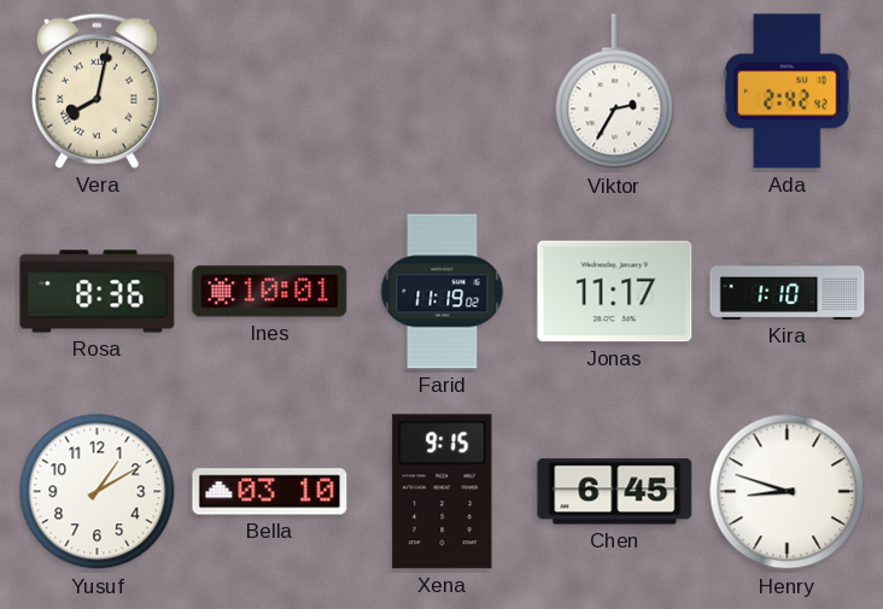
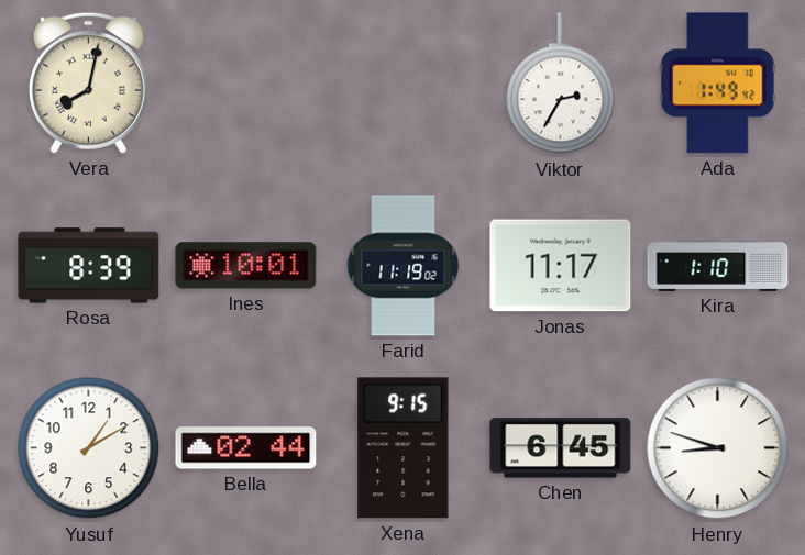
Ada: 2:42 -> 1:49
Rosa: 8:36 -> 8:39
Bella: 03:10 -> 02:44
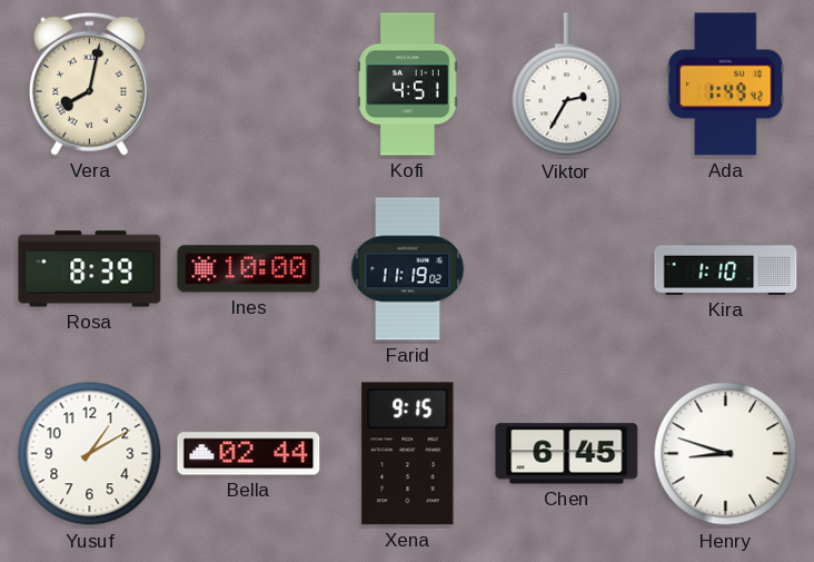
Kofi: none -> 4:51
Ines: 10:01 -> 10:00
Jonas: 11:17 -> none
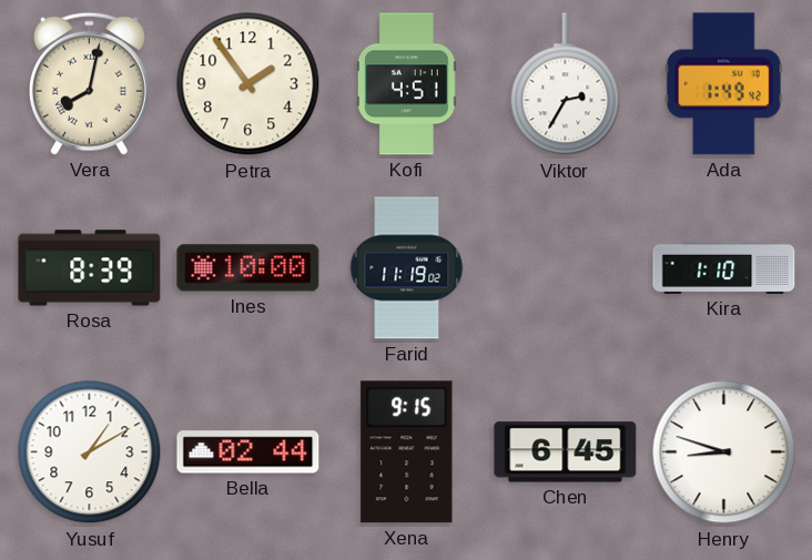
Petra: none -> 1:54
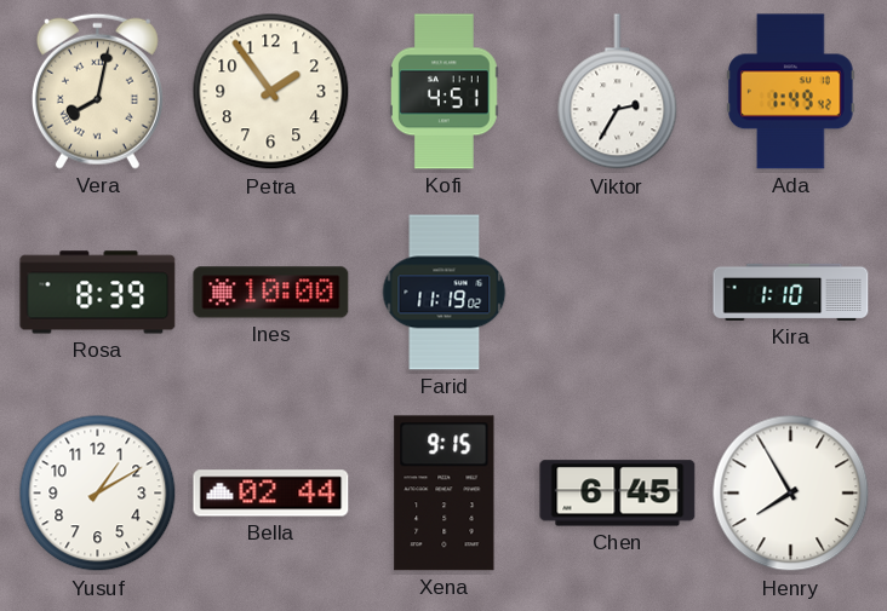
Henry: 8:48 -> 7:55
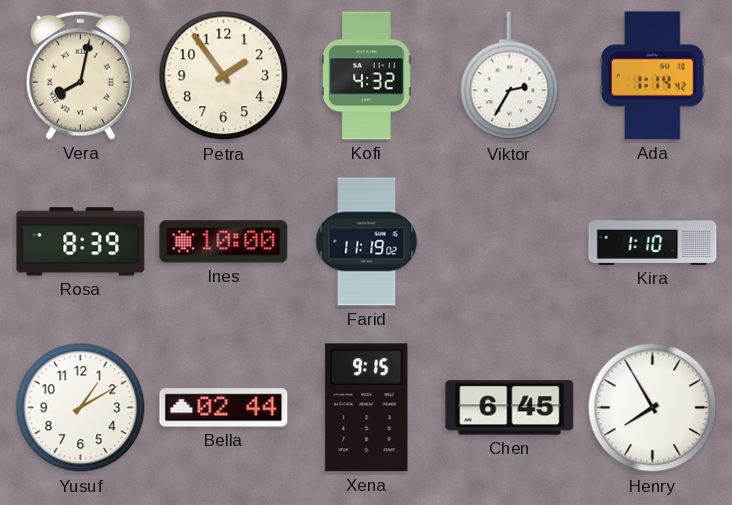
Kofi: 4:51 -> 4:32
Ada: 1:49 -> 1:14
